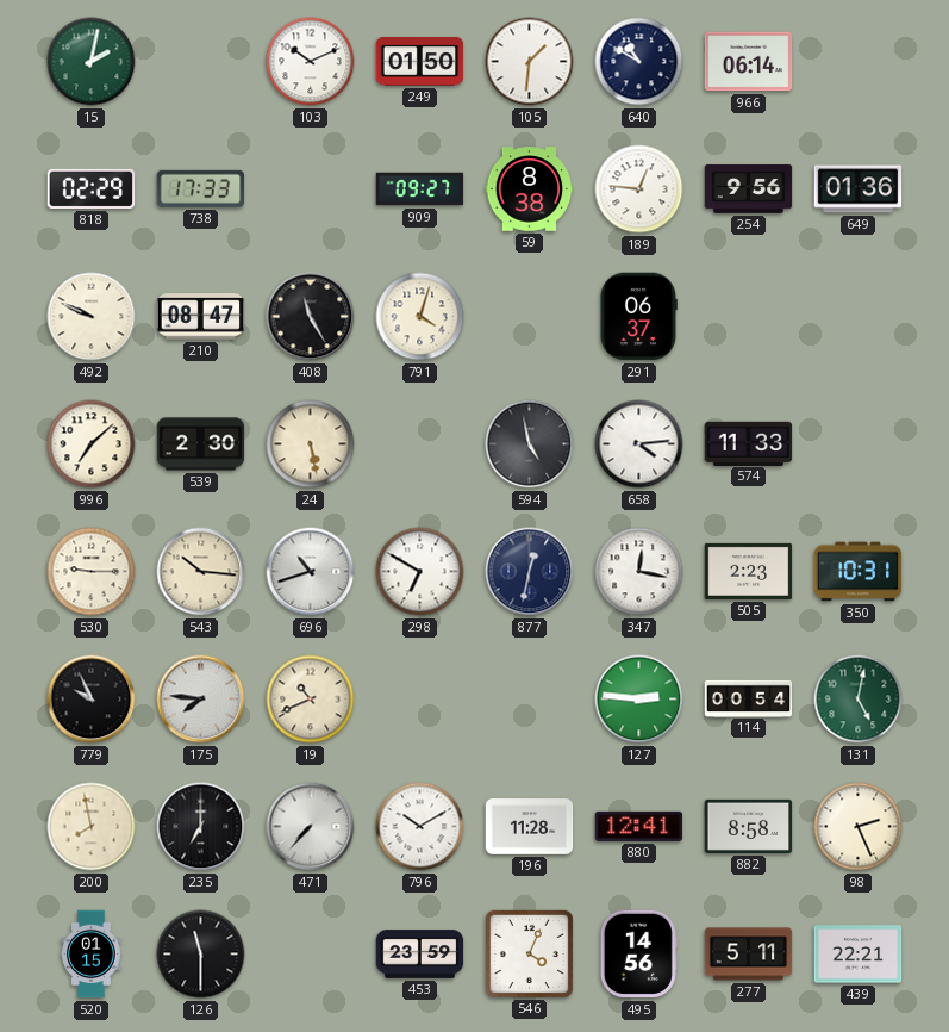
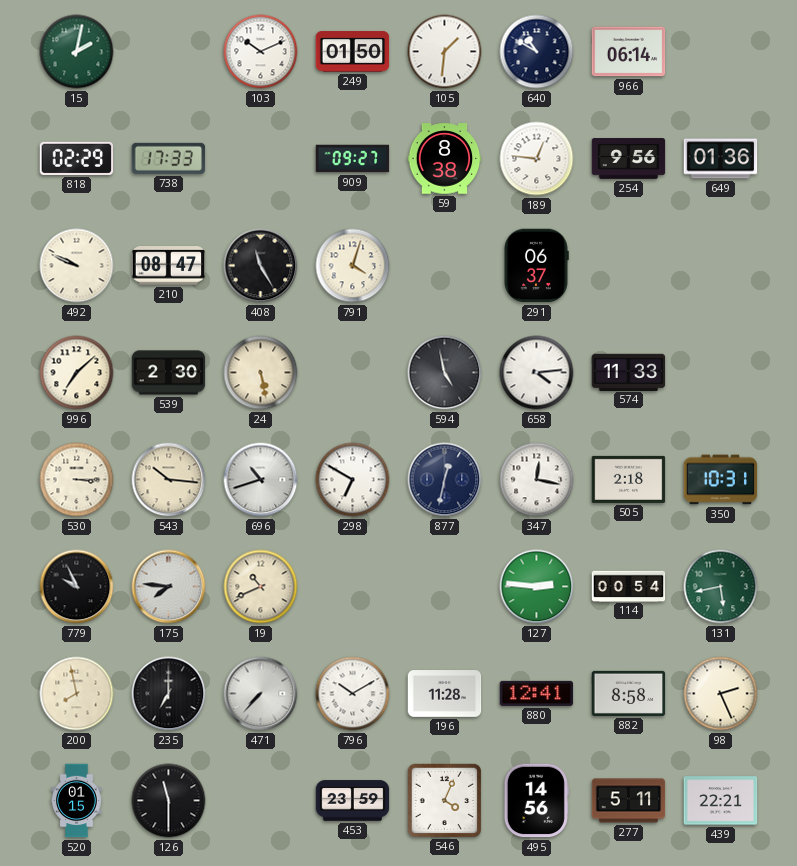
530: 9:15 -> 3:15
505: 2:23 -> 2:18
131: 5:02 -> 5:43
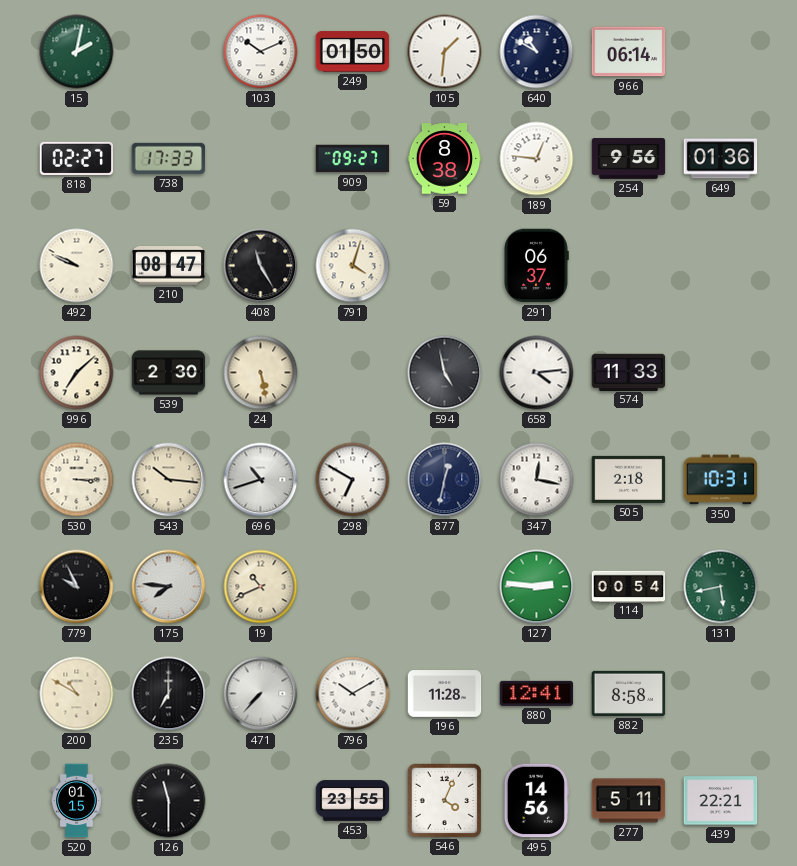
818: 02:29 -> 02:27
200: 7:58 -> 10:50
98: 2:26 -> none
453: 23:59 -> 23:55
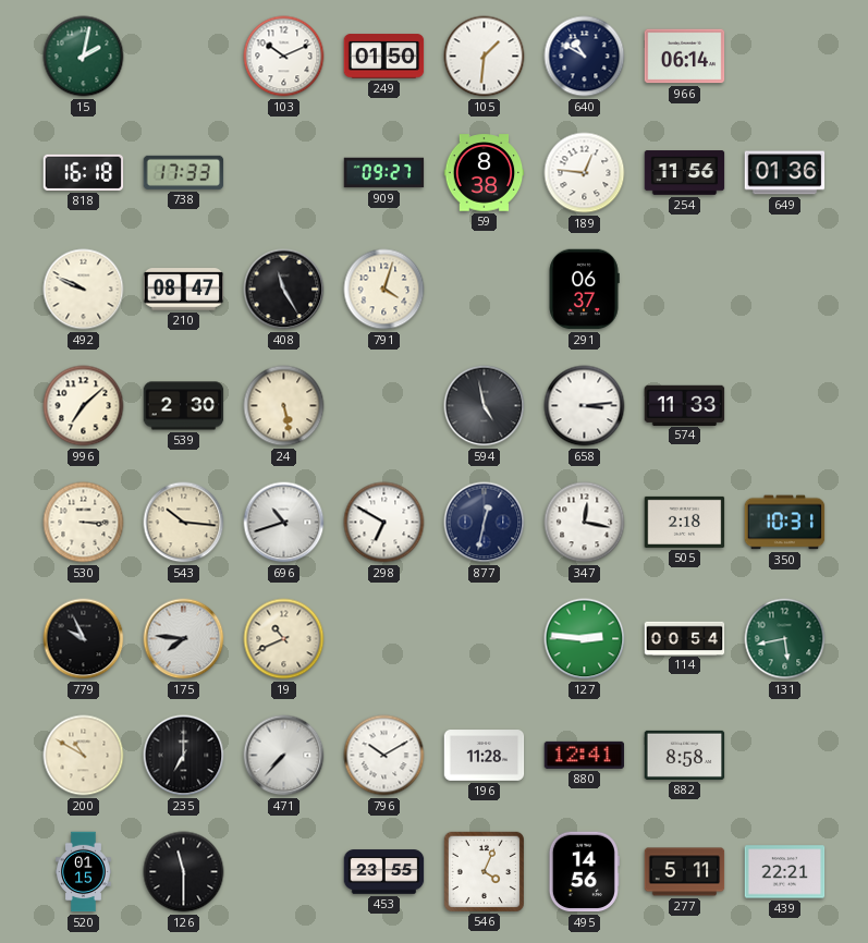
818: 02:27 -> 16:18
254: 9:56 -> 11:56
658: 4:14 -> 3:14
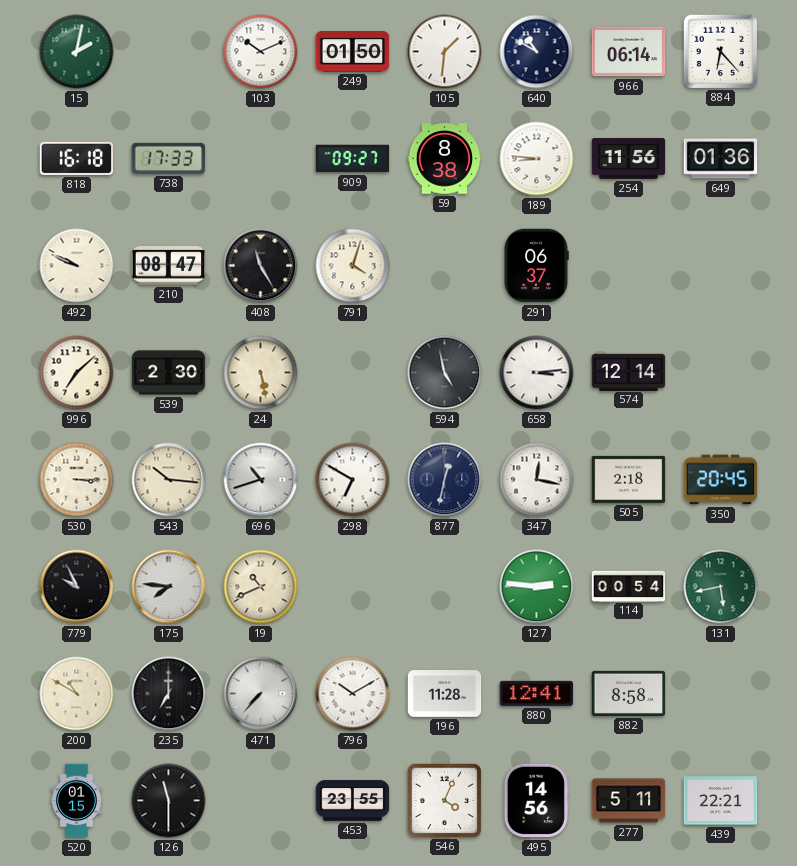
884: none -> 6:23
189: 12:46 -> 8:46
574: 11:33 -> 12:14
350: 10:31 -> 20:45
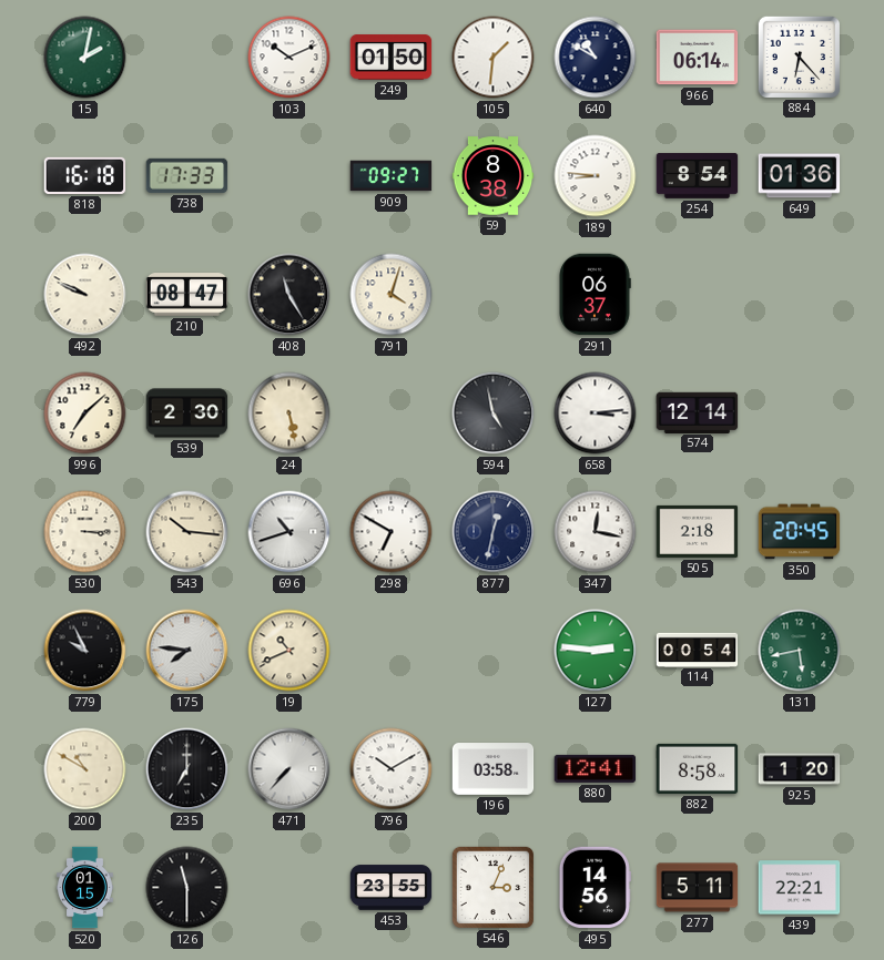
254: 11:56 -> 8:54
196: 11:28 -> 03:58
925: none -> 1:20
546: 4:04 -> 3:04
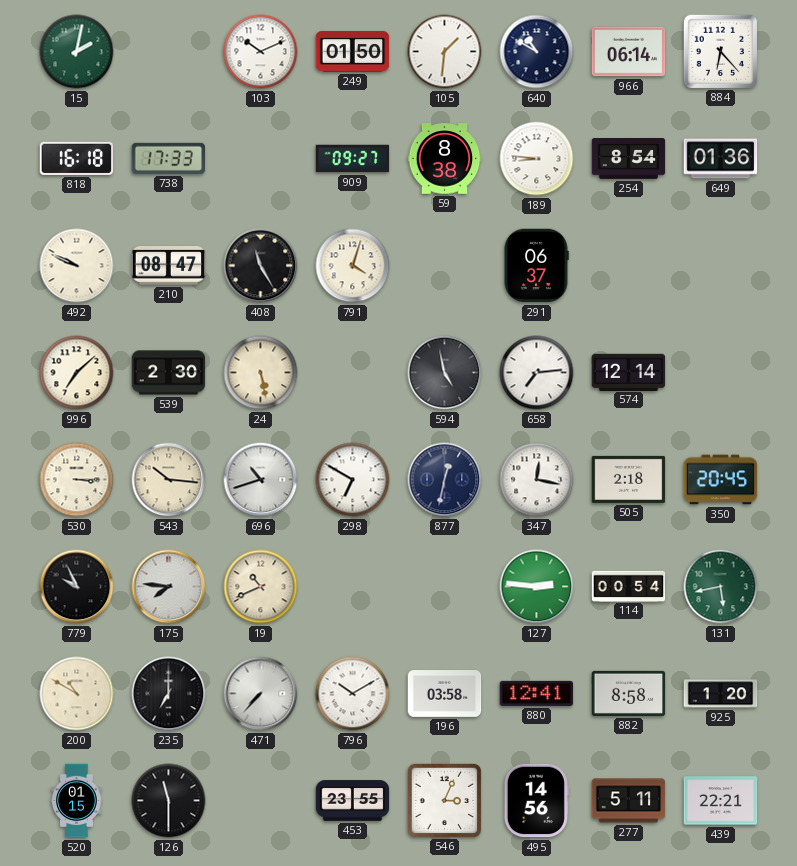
658: 3:14 -> 7:14
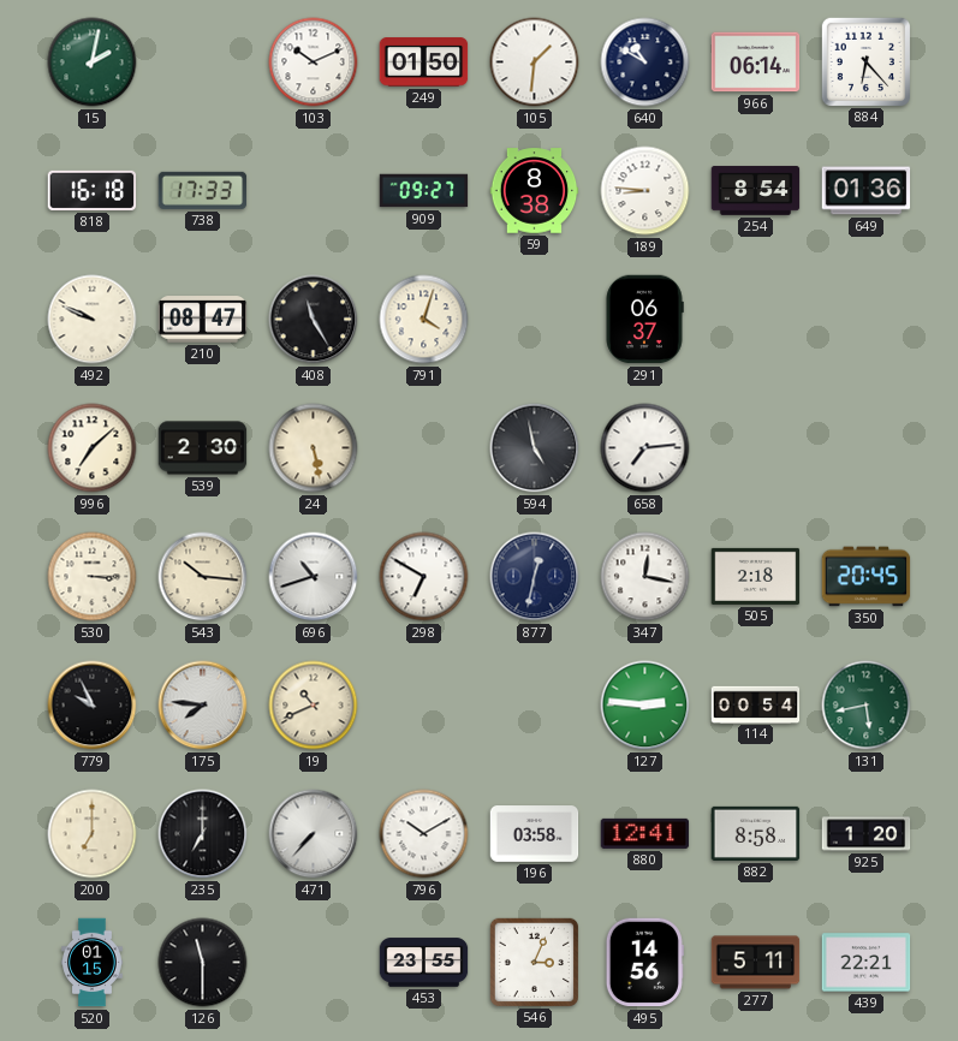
574: 12:14 -> none
200: 10:50 -> 7:00
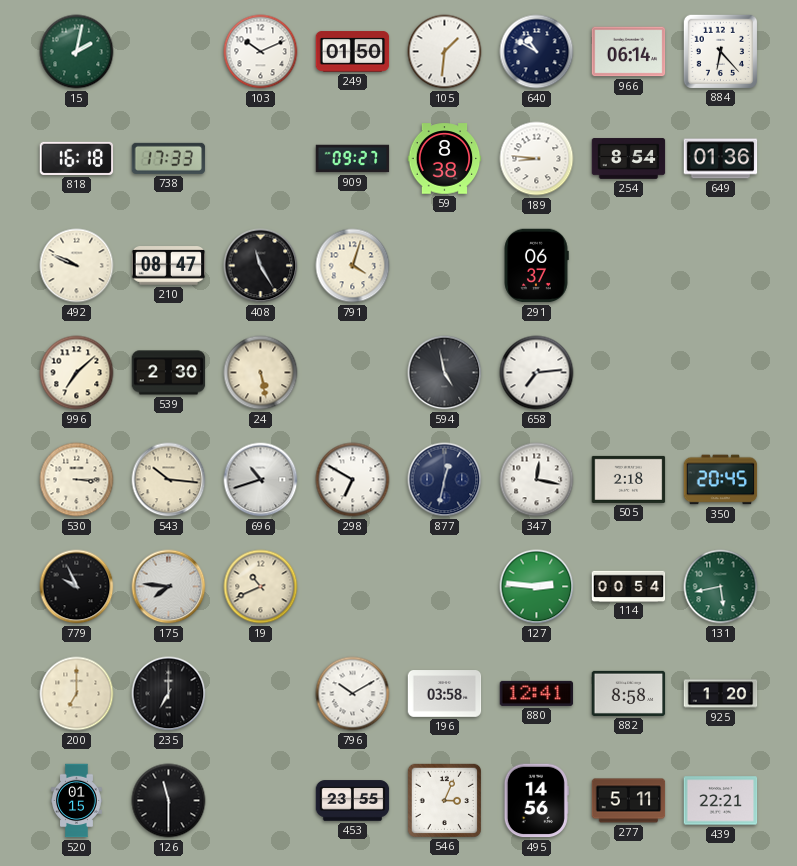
471: 7:37 -> none
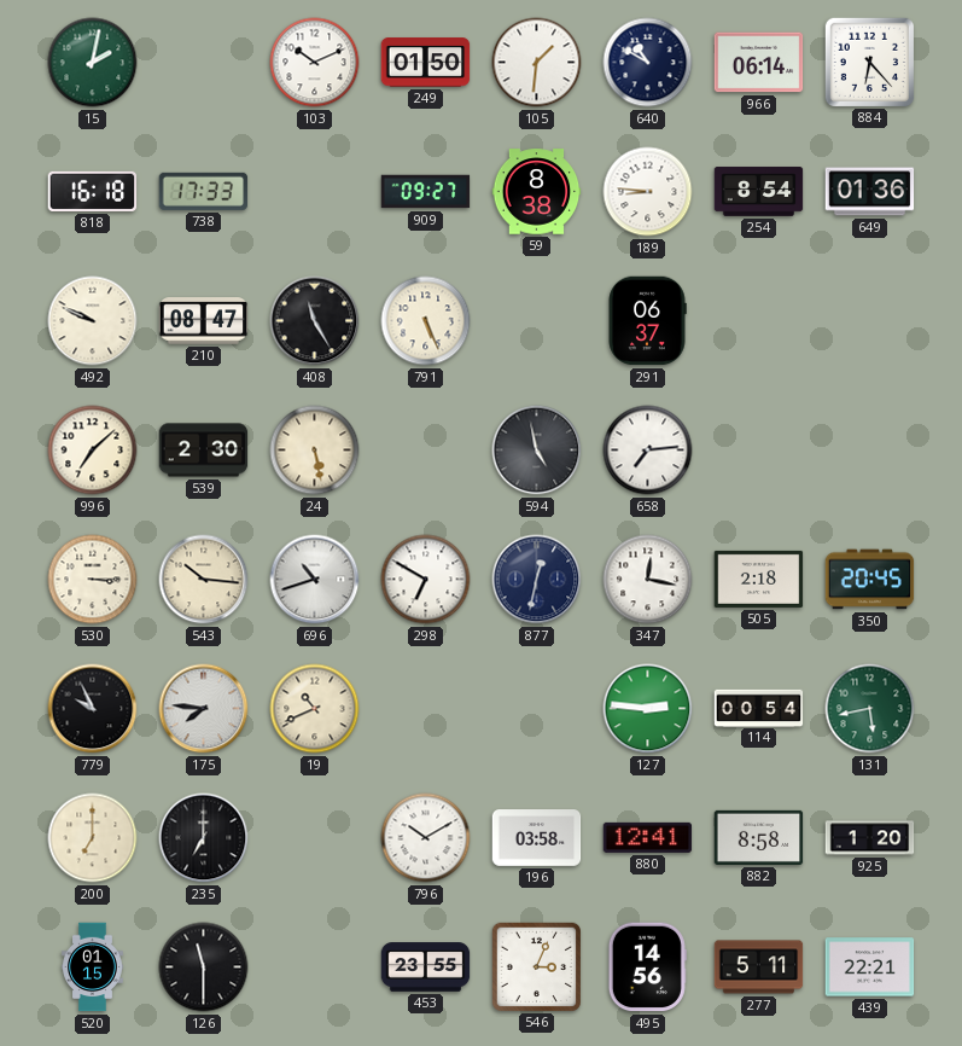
791: 4:03 -> 5:26
